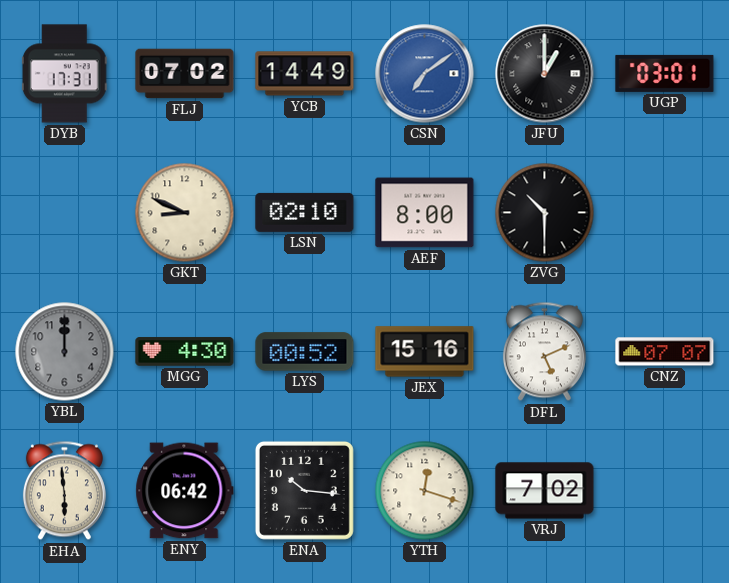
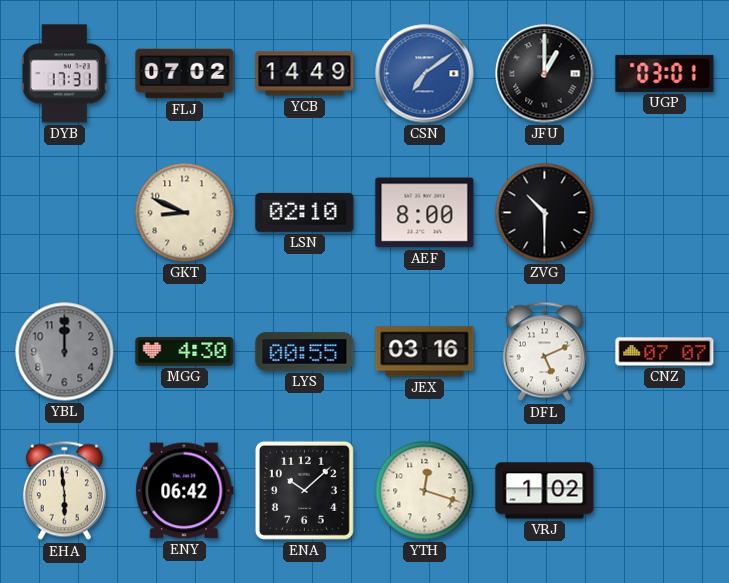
LYS: 00:52 -> 00:55
JEX: 15:16 -> 03:16
ENA: 10:16 -> 10:08
VRJ: 7:02 -> 1:02
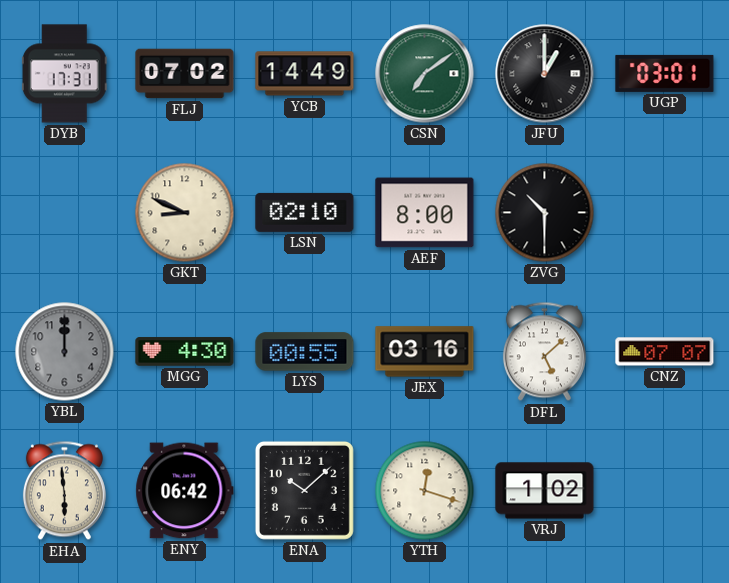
CSN dial: blue -> green
DFL: 5:11 -> 5:08
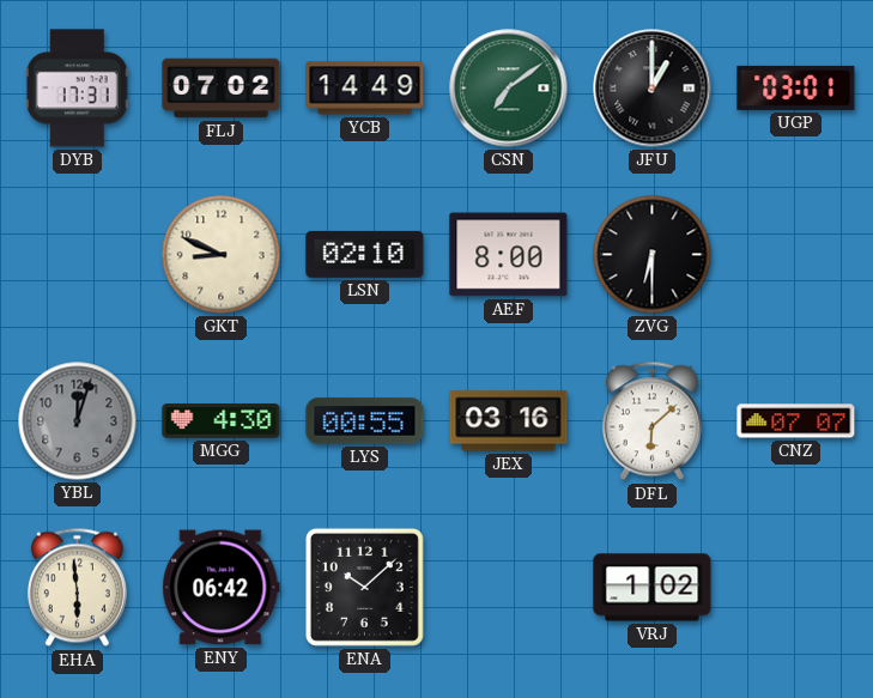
ZVG: 10:30 -> 6:30
YBL: 12:00 -> 12:03
DFL: 5:08 -> 6:08
YTH: 12:18 -> none
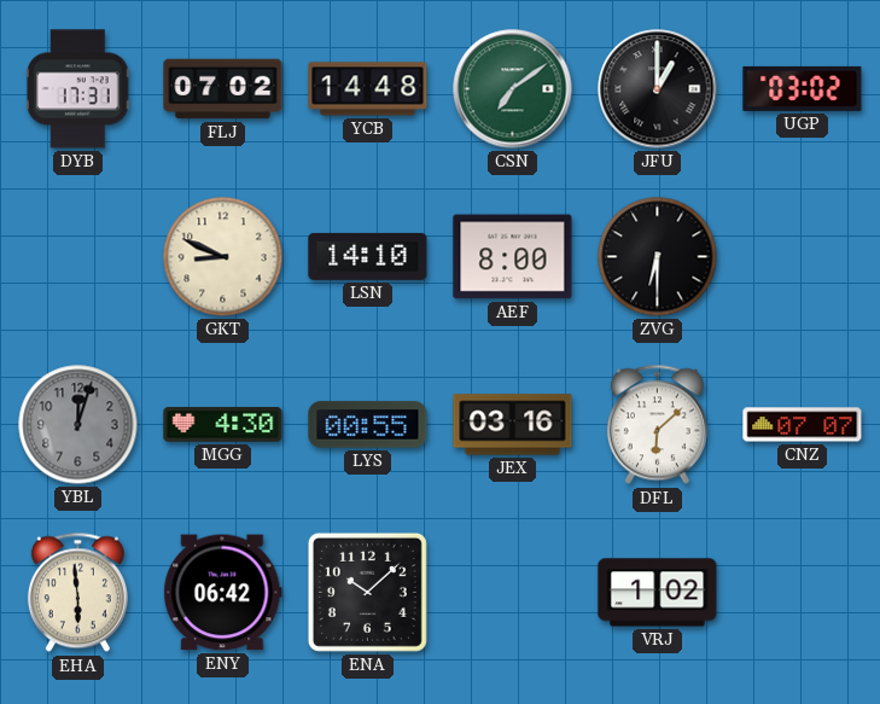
YCB: 14:49 -> 14:48
UGP: 03:01 -> 03:02
LSN: 02:10 -> 14:10
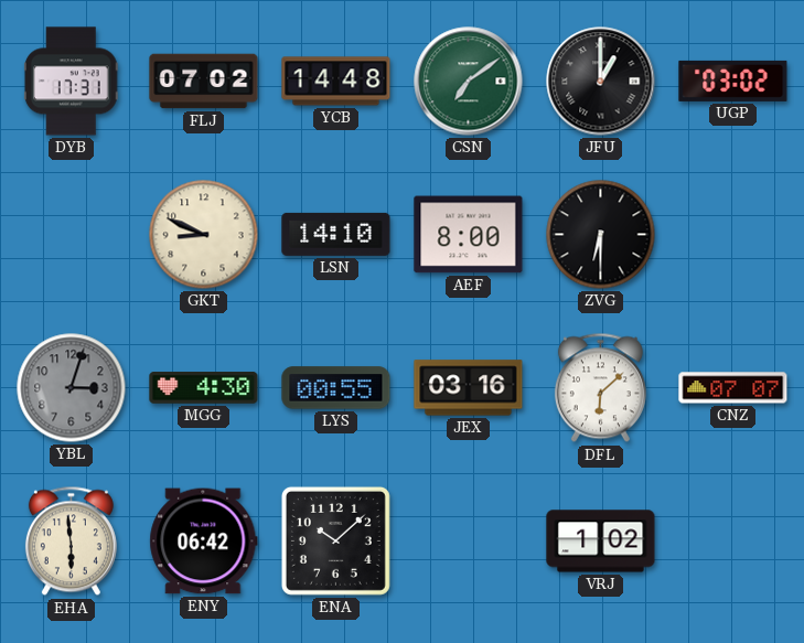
YBL: 12:03 -> 3:03
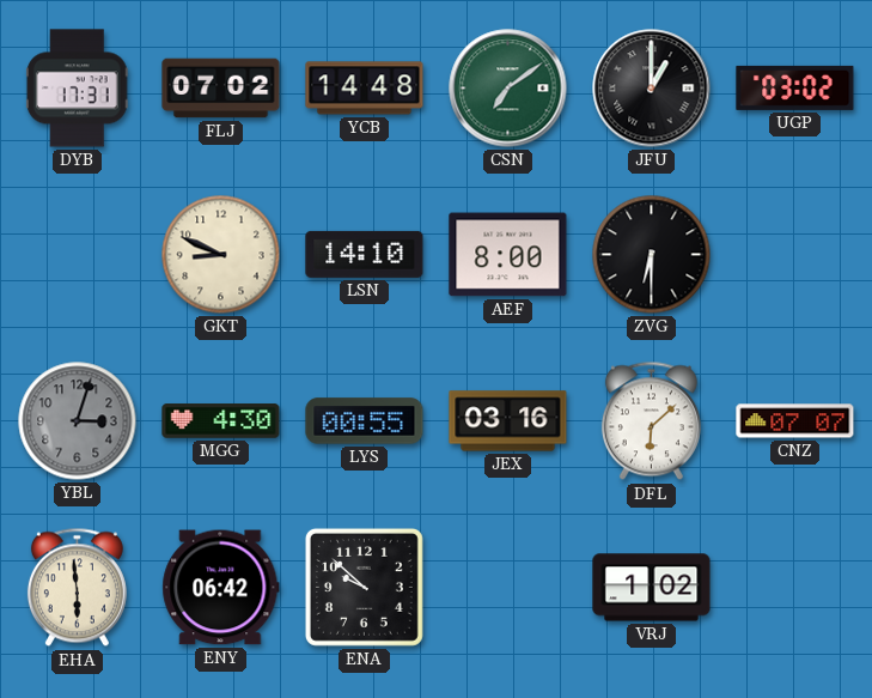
ENA: 10:08 -> 9:52
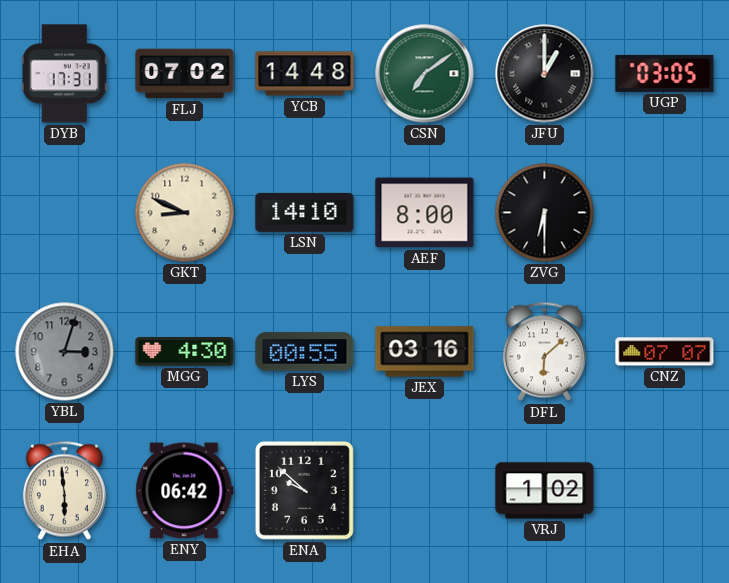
UGP: 03:02 -> 03:05
